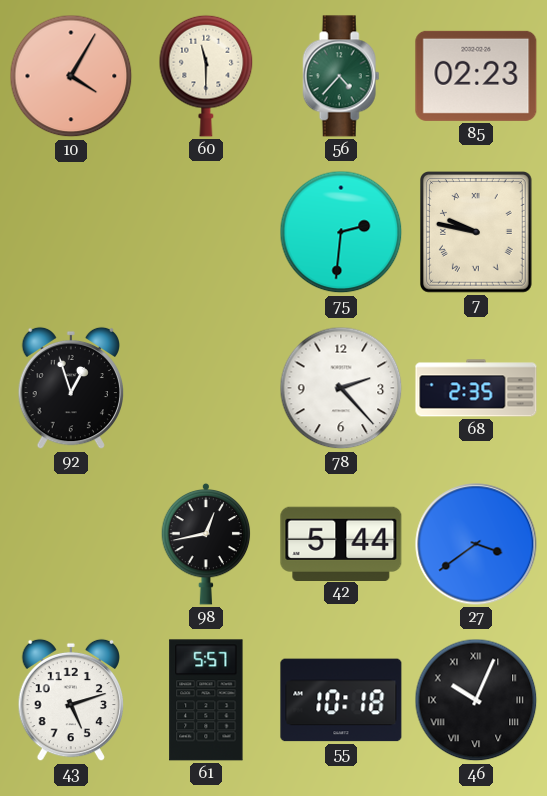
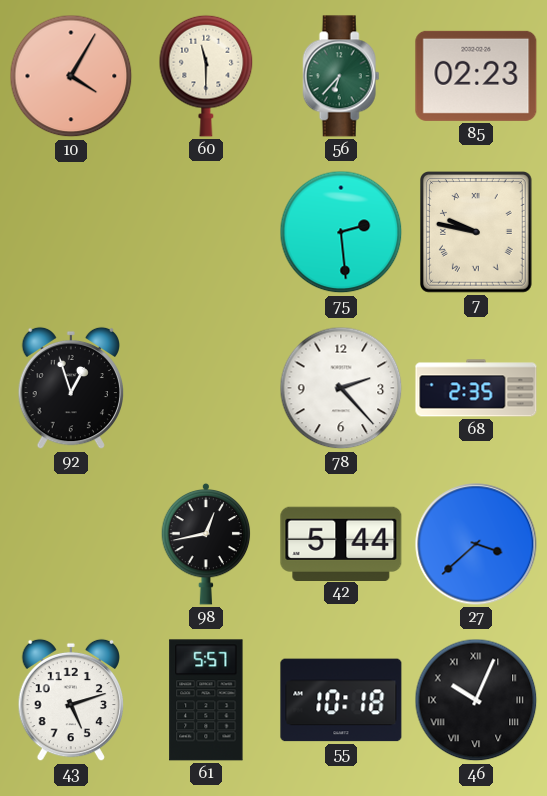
56: 4:37 -> 6:37
75: 2:31 -> 2:29
27: 3:39 -> 3:38
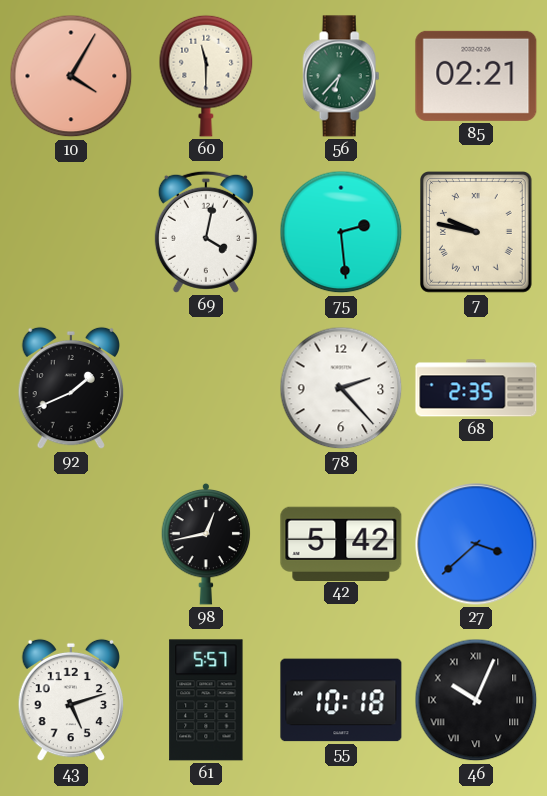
85: 02:23 -> 02:21
69: none -> 4:02
92: 12:57 -> 1:41
42: 5:44 -> 5:42
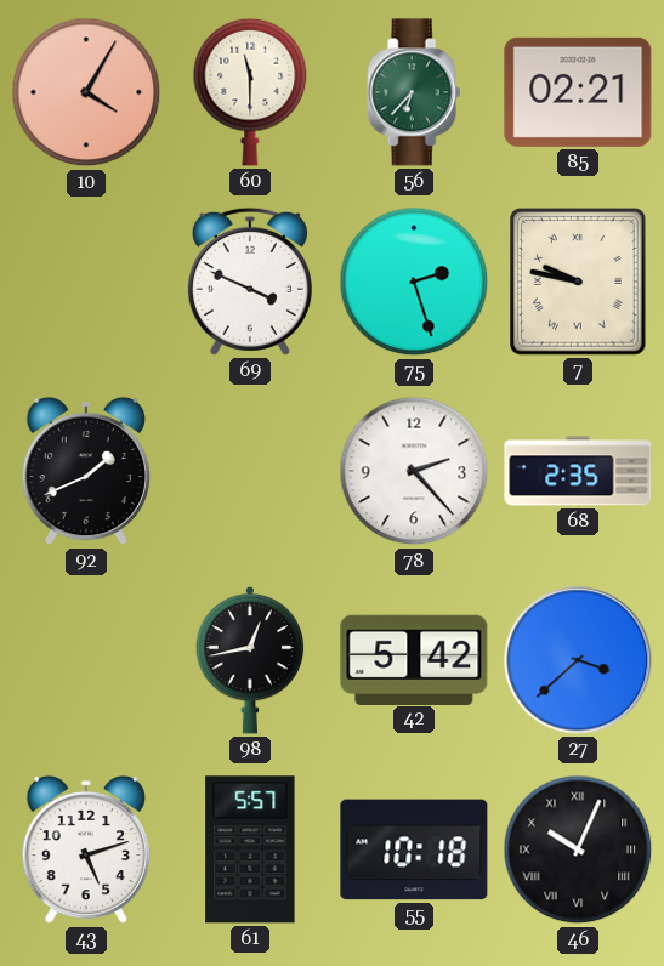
69: 4:02 -> 3:49
75: 2:29 -> 2:27
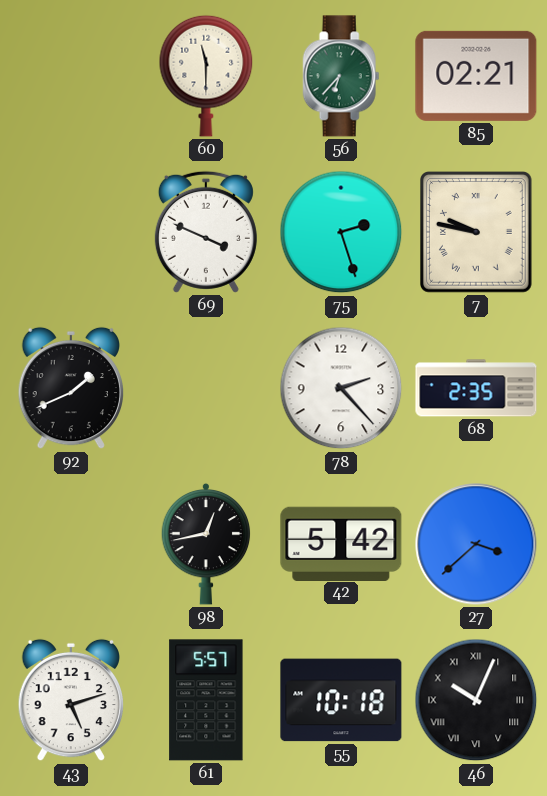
10: 4:05 -> none
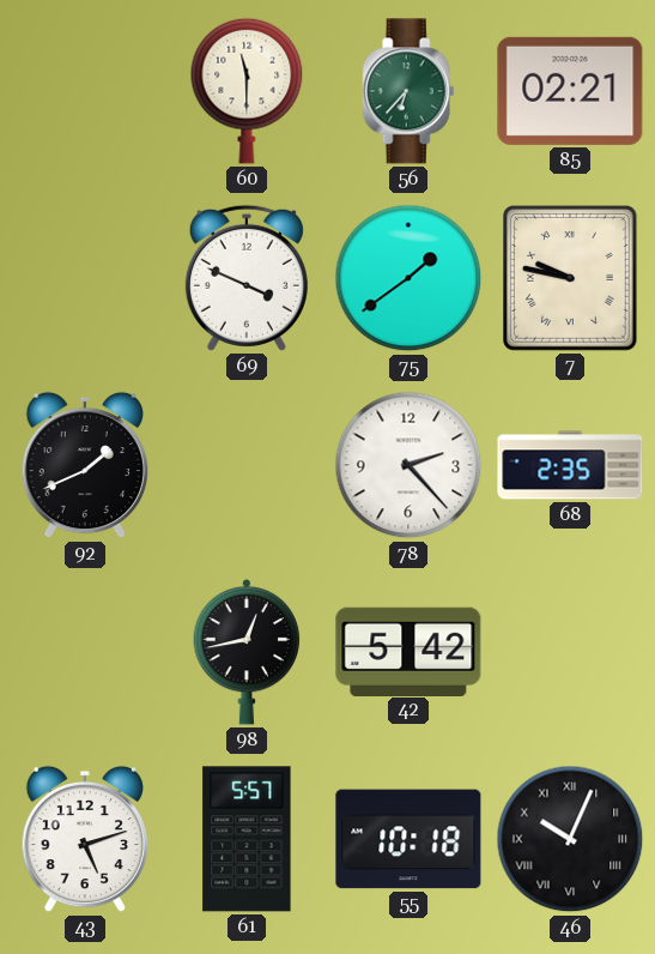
75: 2:27 -> 1:39
27: 3:38 -> none
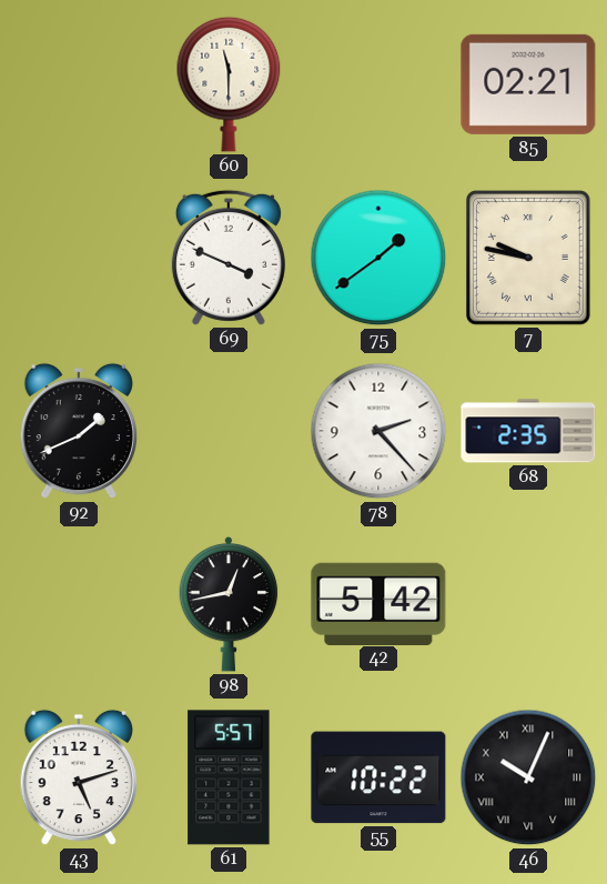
56: 6:37 -> none
55: 10:18 -> 10:22
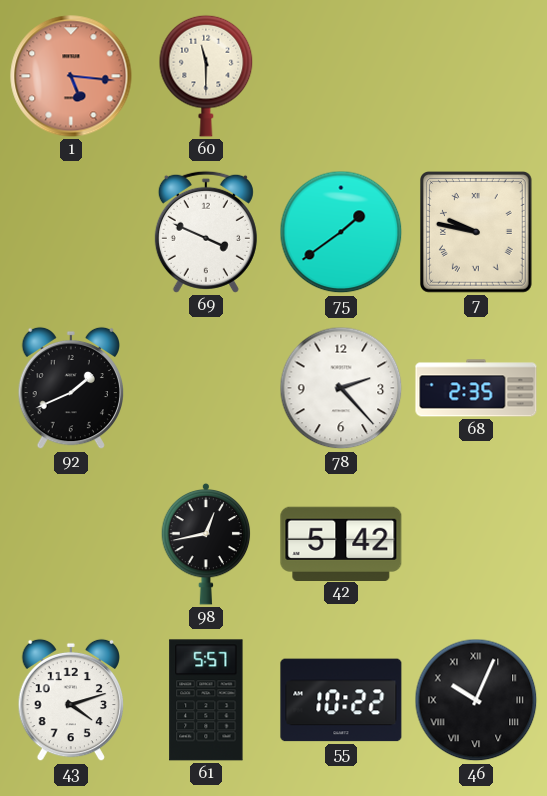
1: none -> 5:16
85: 02:21 -> none
43: 5:12 -> 4:12
